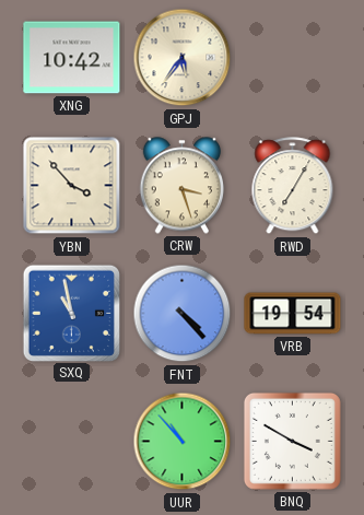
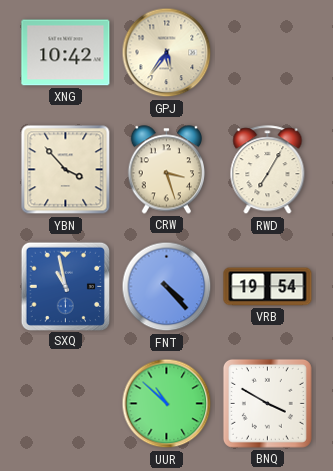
UUR: 10:53 -> 10:52
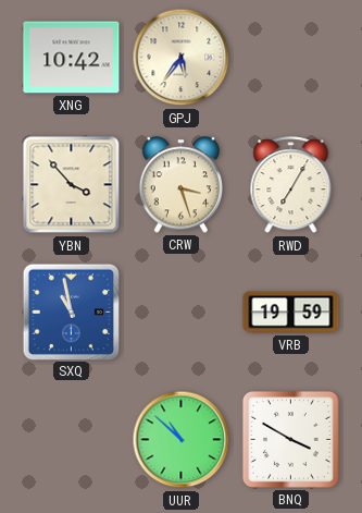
FNT: 4:23 -> none
VRB: 19:54 -> 19:59
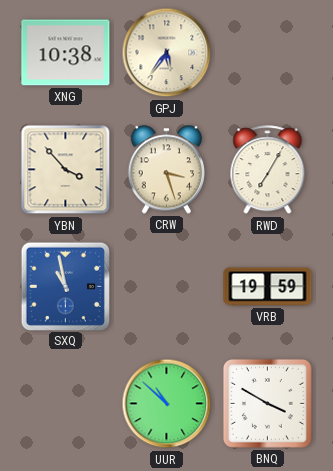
XNG: 10:42 -> 10:38
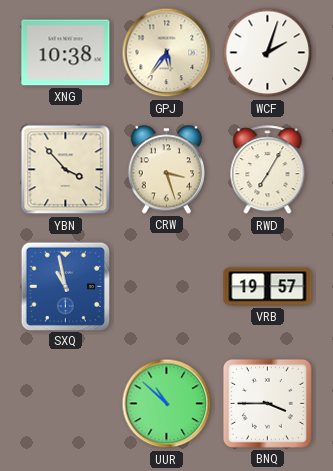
WCF: none -> 2:03
VRB: 19:59 -> 19:57
BNQ: 3:50 -> 3:45
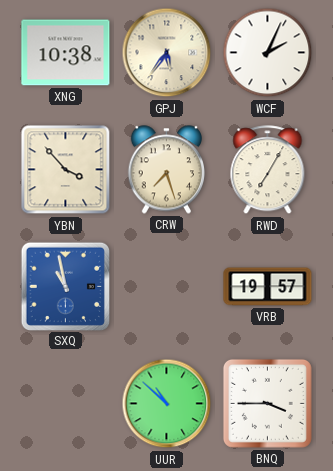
WCF: 2:03 -> 2:04
CRW: 3:27 -> 7:27
